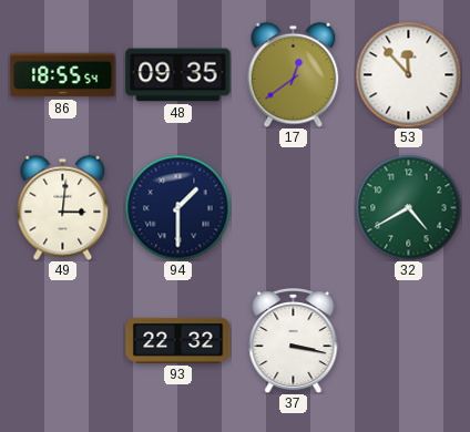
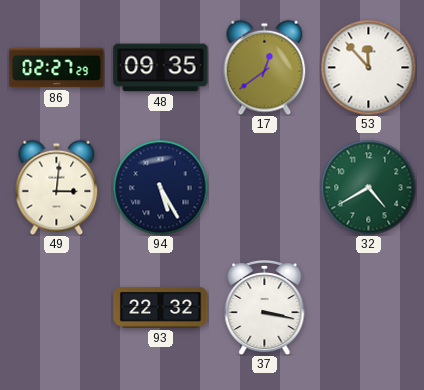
86: 18:55 -> 02:27
94: 1:30 -> 5:25
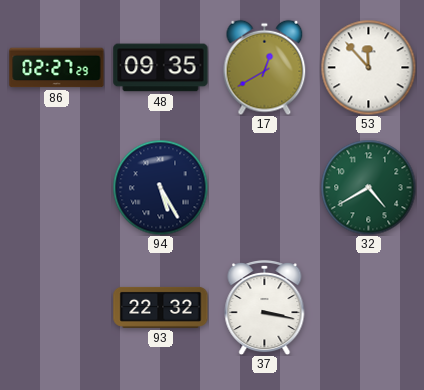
17: 12:39 -> 12:40
49: 3:01 -> none
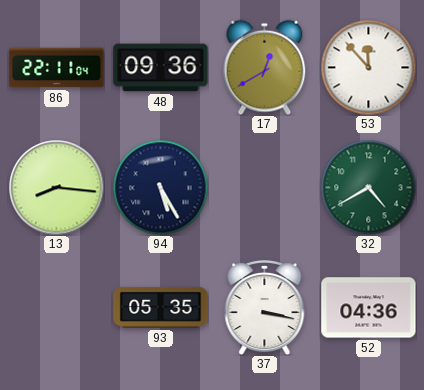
86: 02:27 -> 22:11
48: 09:35 -> 09:36
13: none -> 8:16
93: 22:32 -> 05:35
52: none -> 04:36
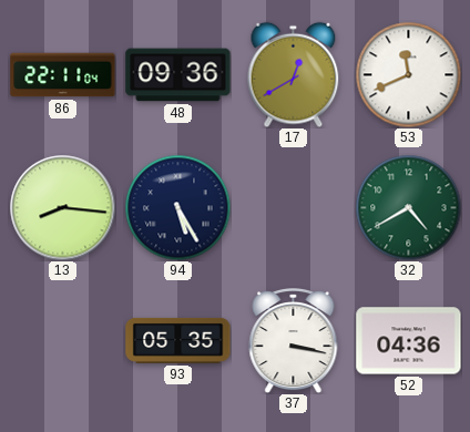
53: 11:53 -> 11:41
